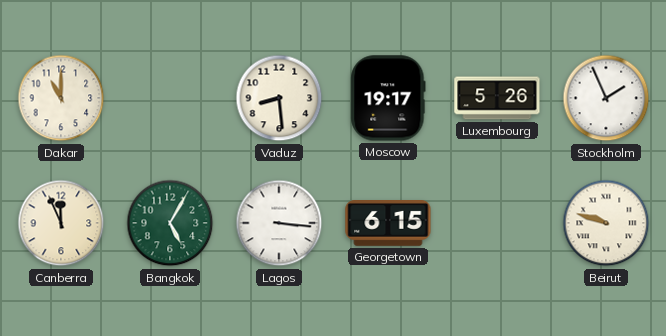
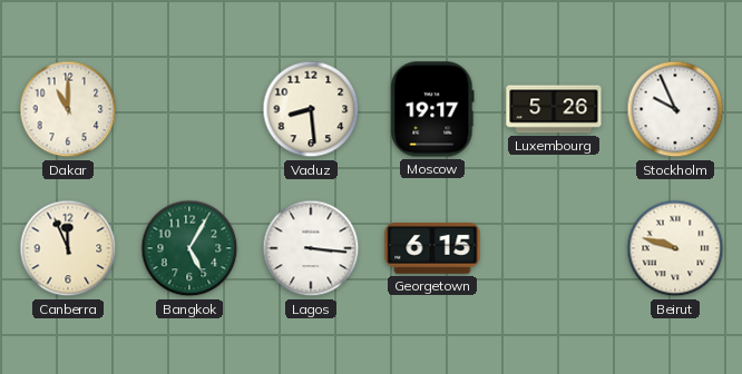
Stockholm: 1:56 -> 9:56
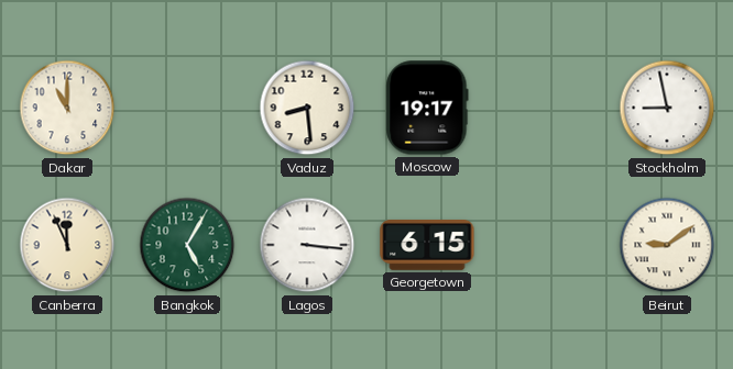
Luxembourg: 5:26 -> none
Stockholm: 9:56 -> 8:58
Beirut: 9:48 -> 9:09
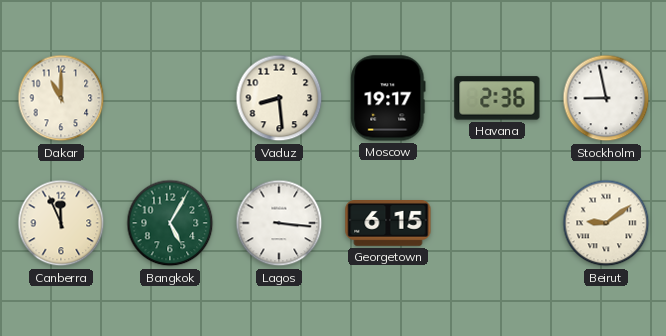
Havana: none -> 2:36
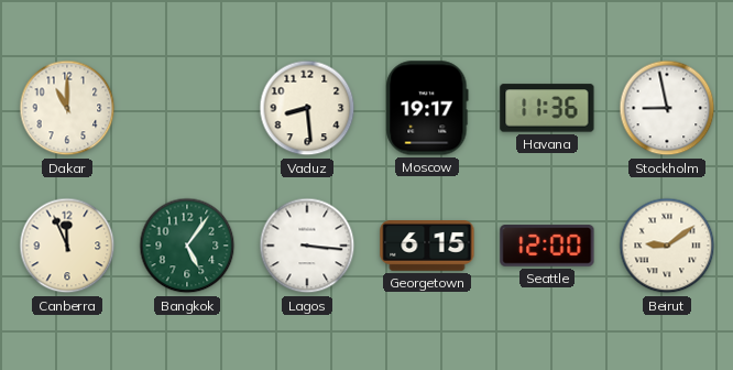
Havana: 2:36 -> 11:36
Bangkok: 5:05 -> 5:06
Seattle: none -> 12:00
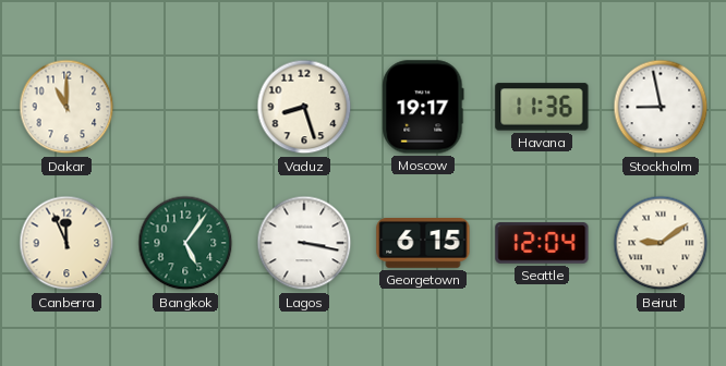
Vaduz: 8:29 -> 8:27
Lagos: 3:16 -> 3:17
Seattle: 12:00 -> 12:04
